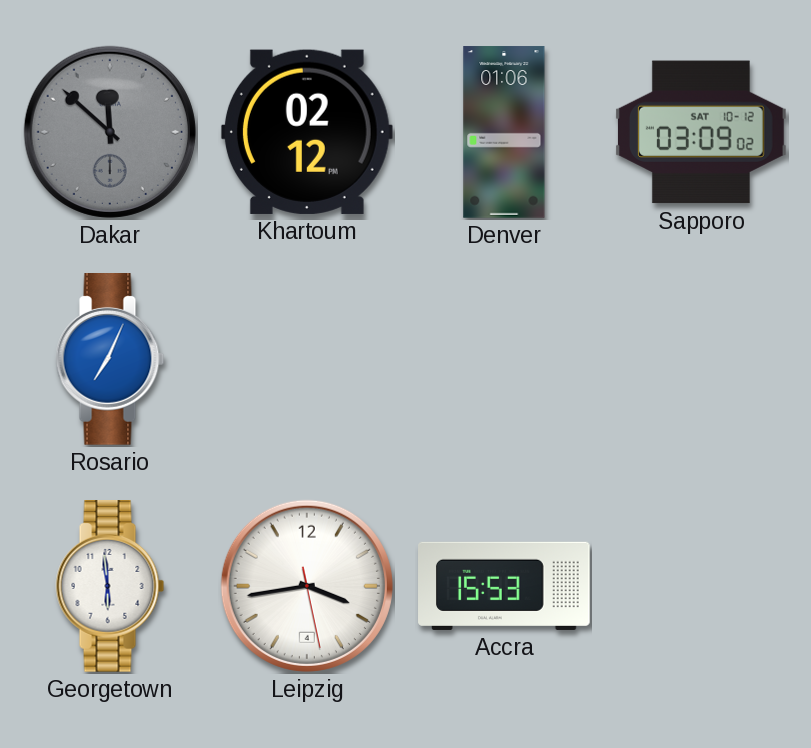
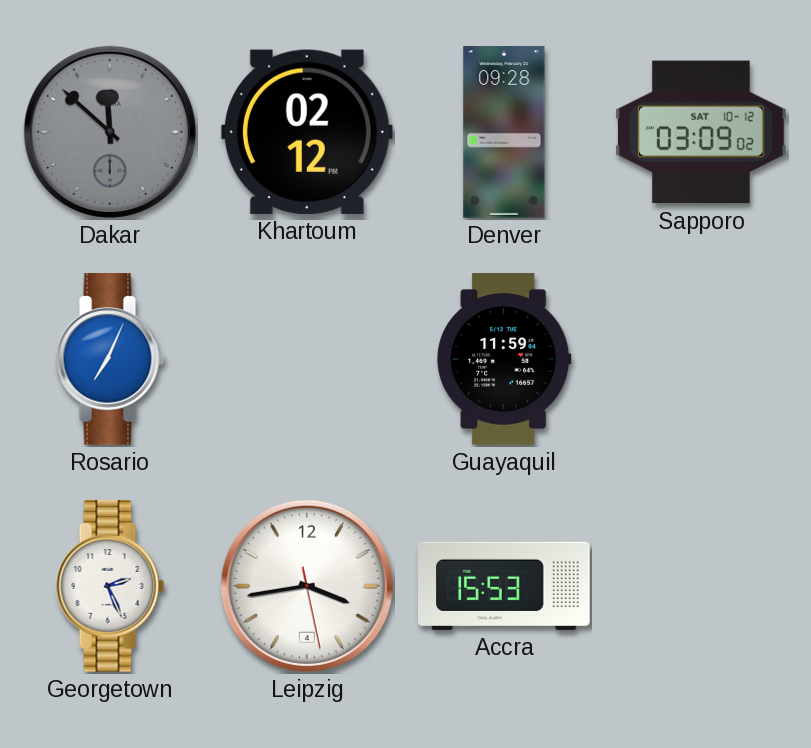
Denver: 01:06 -> 09:28
Guayaquil: none -> 11:59
Georgetown: 5:59 -> 2:26
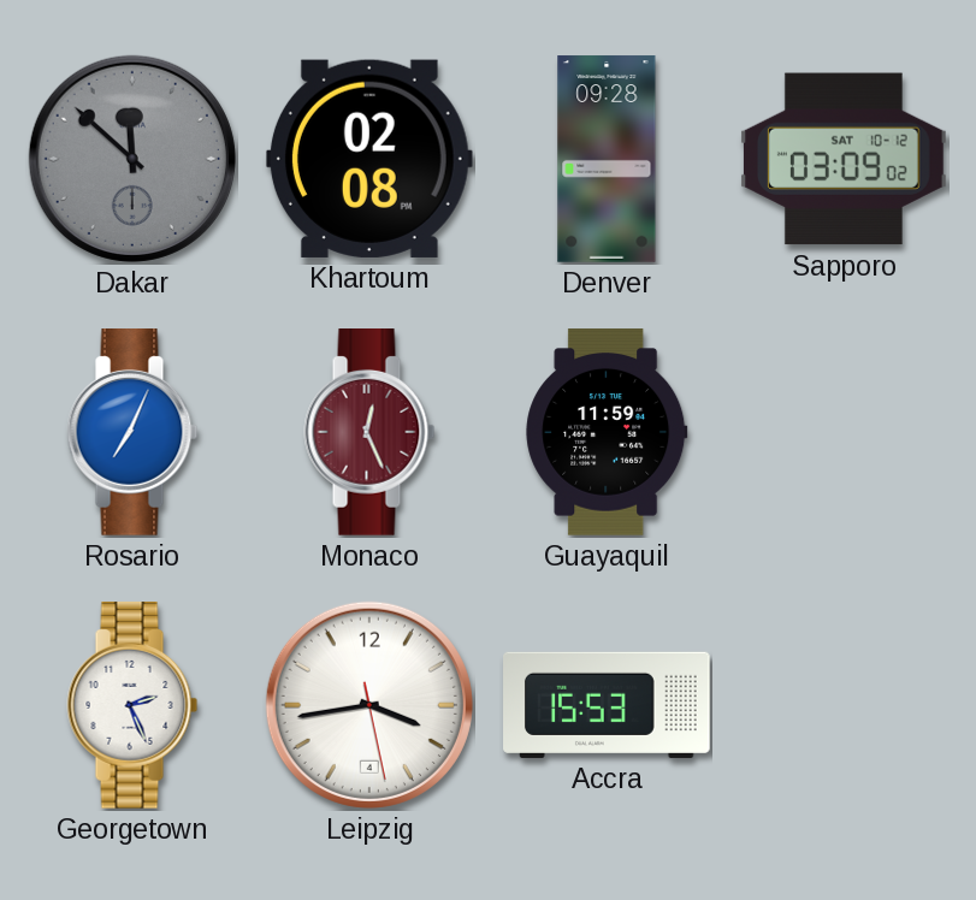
Khartoum: 02:12 -> 02:08
Monaco: none -> 12:26
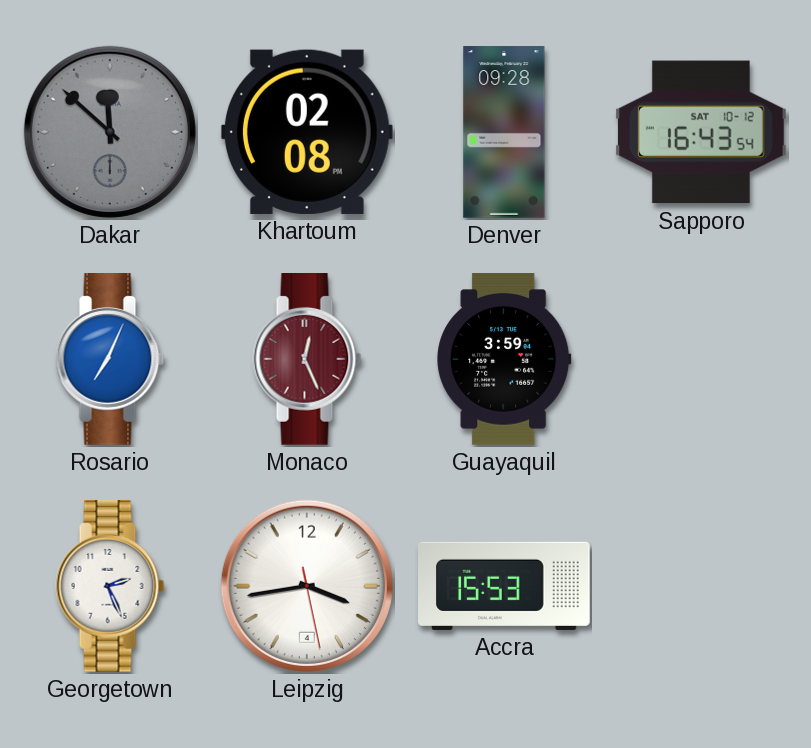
Sapporo: 03:09 -> 16:43
Guayaquil: 11:59 -> 3:59
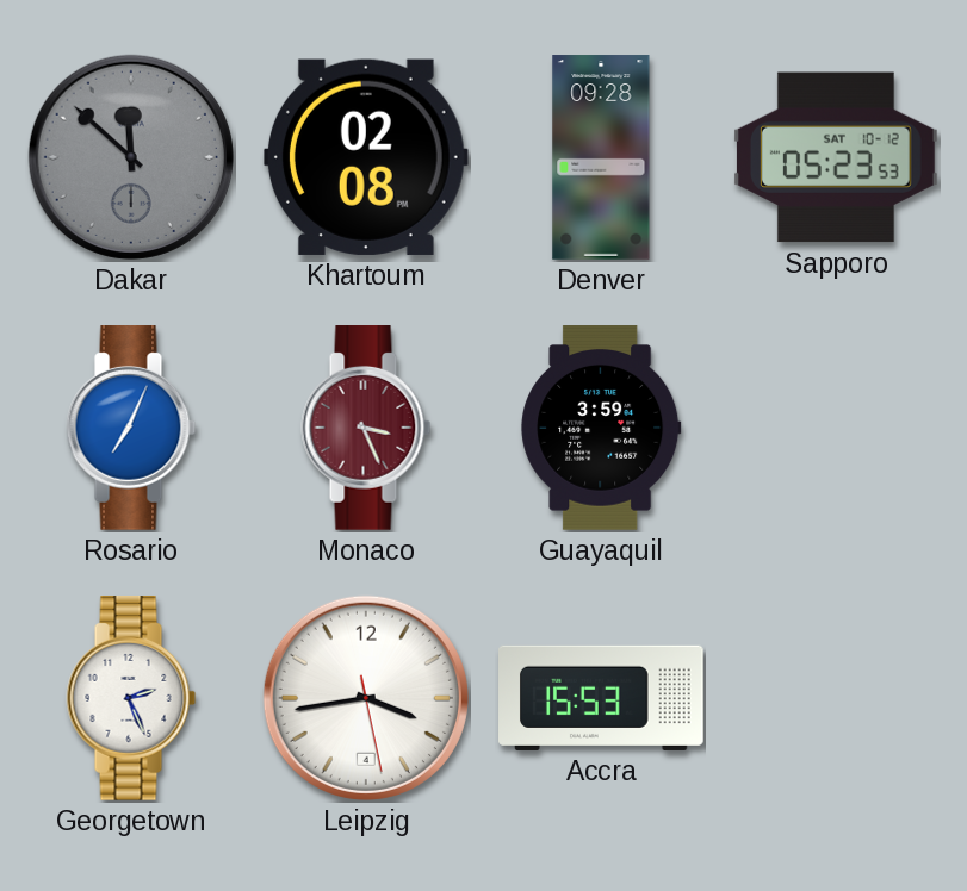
Sapporo: 16:43 -> 05:23
Monaco: 12:26 -> 3:26
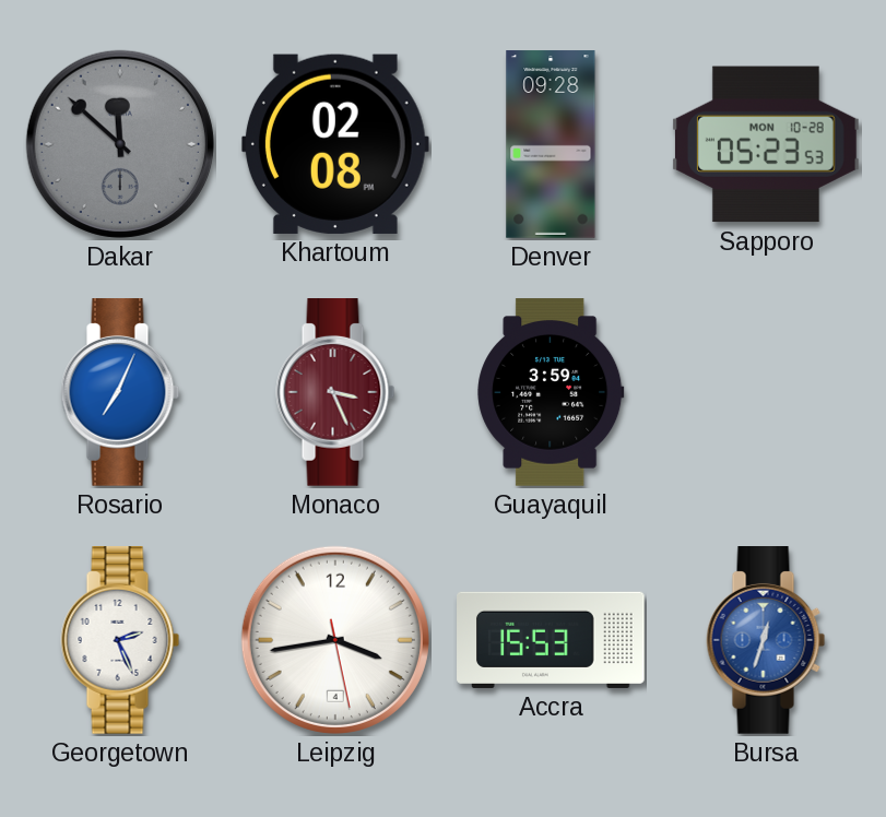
Sapporo date: SAT 10-12 -> MON 10-28
Bursa: none -> 12:33
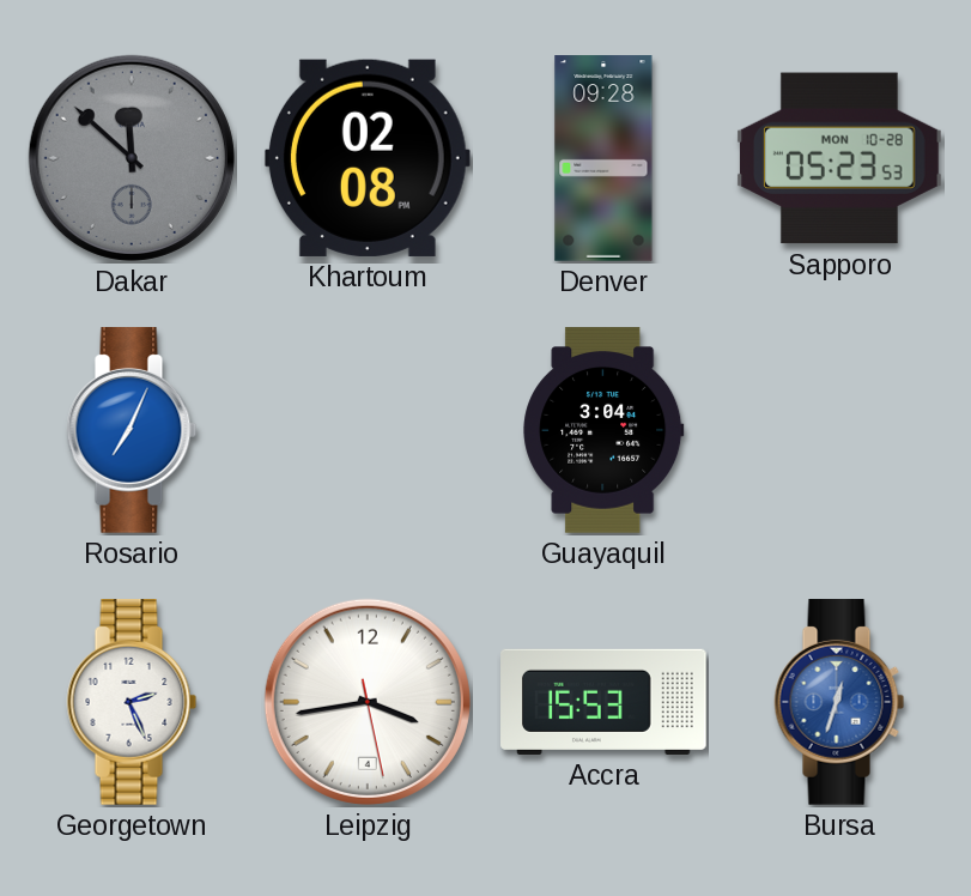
Monaco: 3:26 -> none
Guayaquil: 3:59 -> 3:04
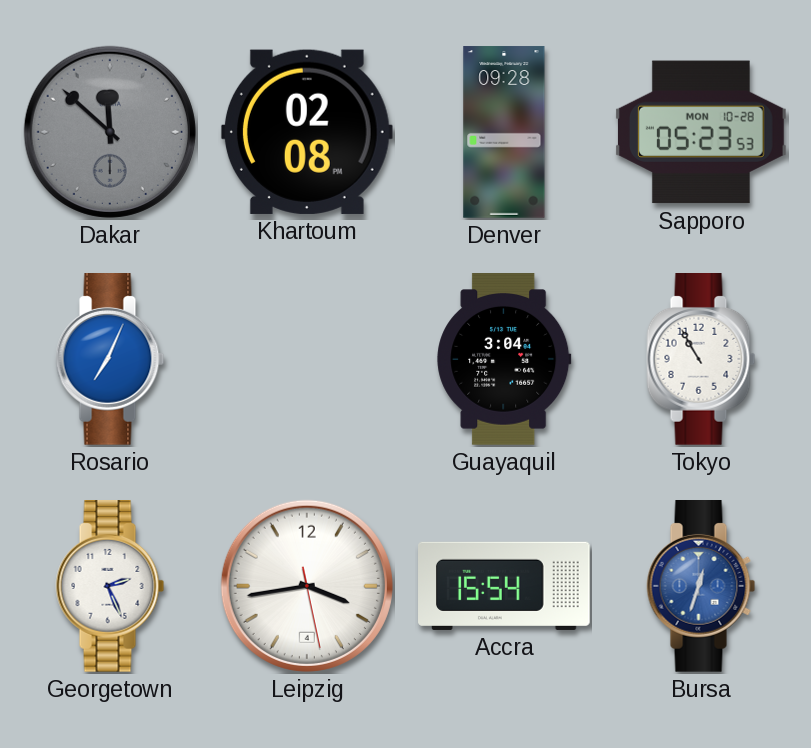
Tokyo: none -> 10:55
Accra: 15:53 -> 15:54
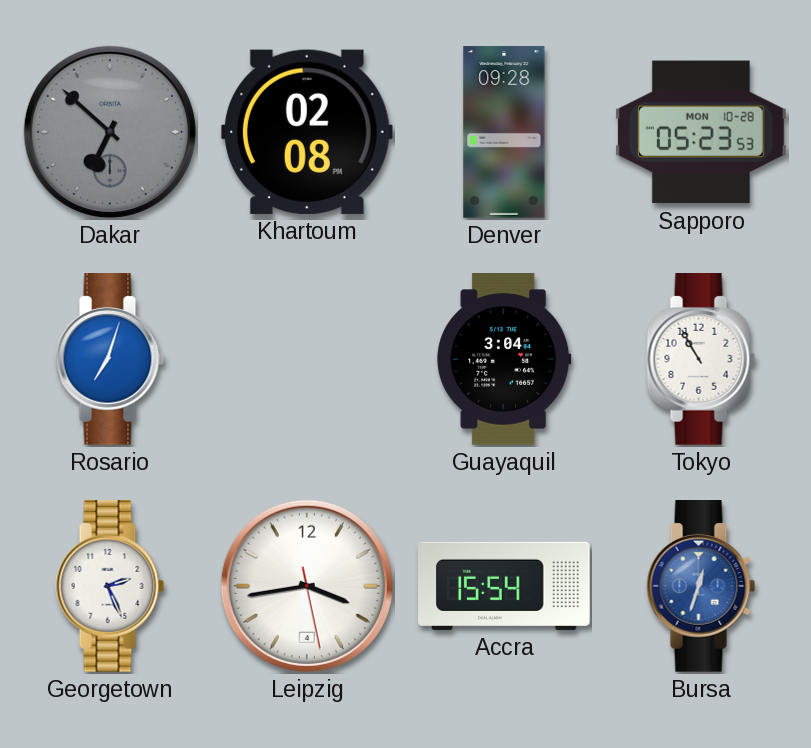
Dakar: 11:52 -> 6:52
Rosario: 7:04 -> 7:03
